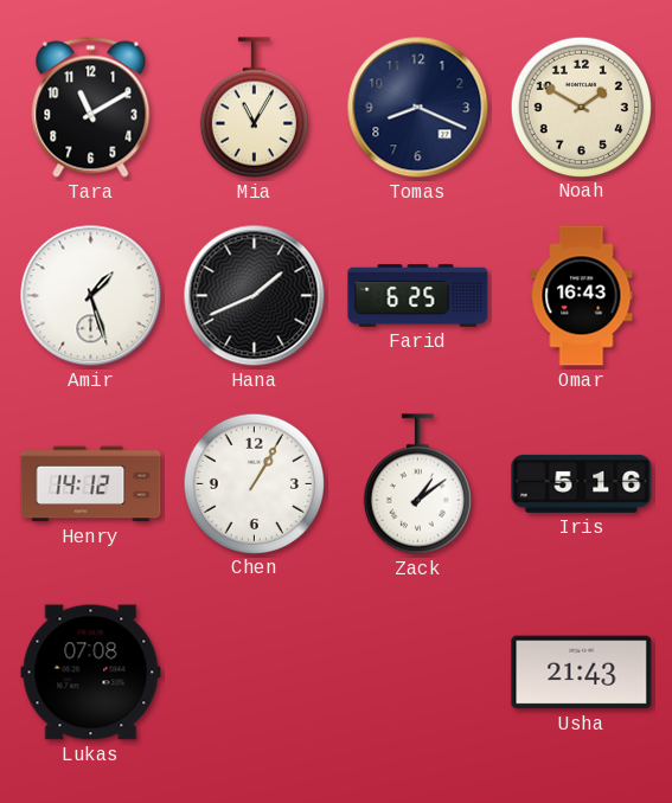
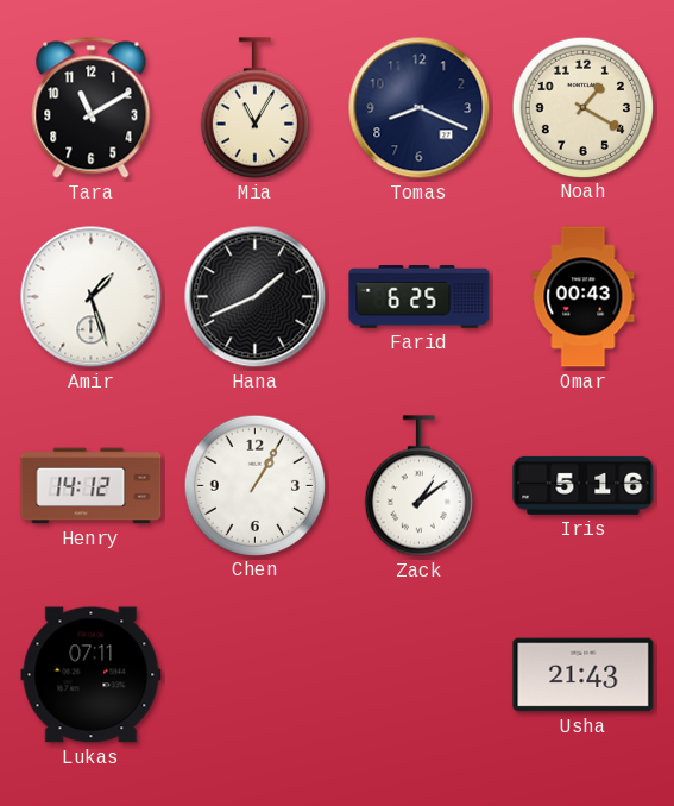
Noah: 1:50 -> 1:20
Omar: 16:43 -> 00:43
Lukas: 07:08 -> 07:11
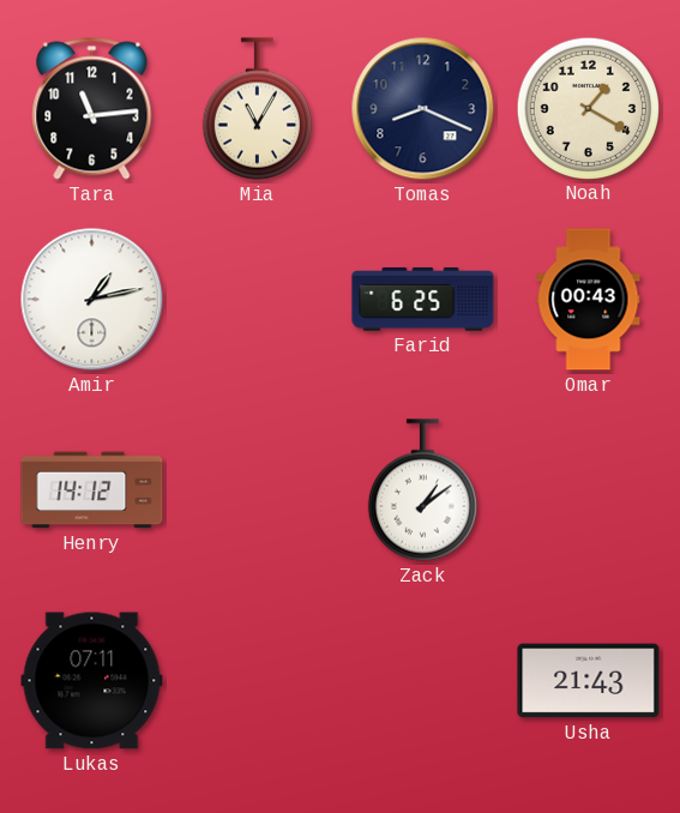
Tara: 11:10 -> 11:14
Amir: 1:27 -> 1:13
Hana: 1:41 -> none
Chen: 1:05 -> none
Iris: 5:16 -> none
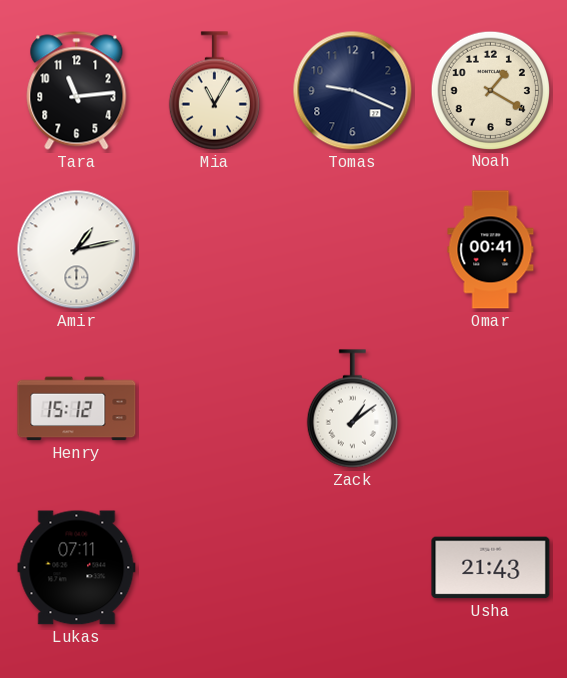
Tomas: 8:19 -> 9:19
Farid: 6:25 -> none
Omar: 00:43 -> 00:41
Henry: 14:12 -> 15:12
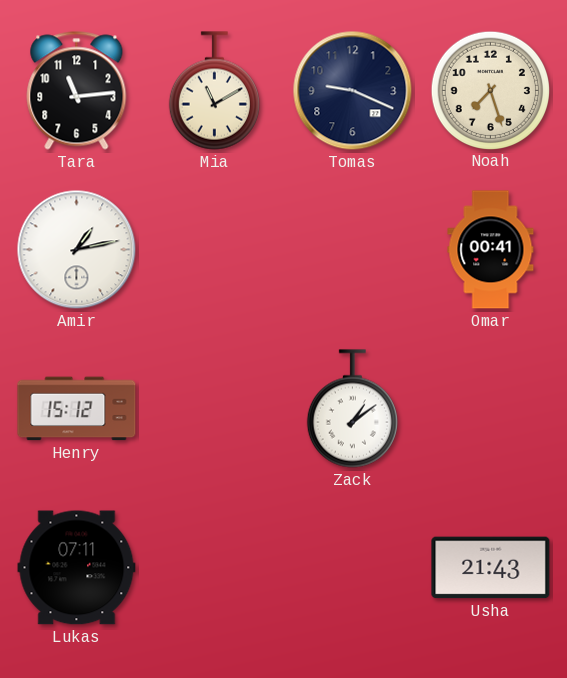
Mia: 11:05 -> 11:10
Noah: 1:20 -> 7:27
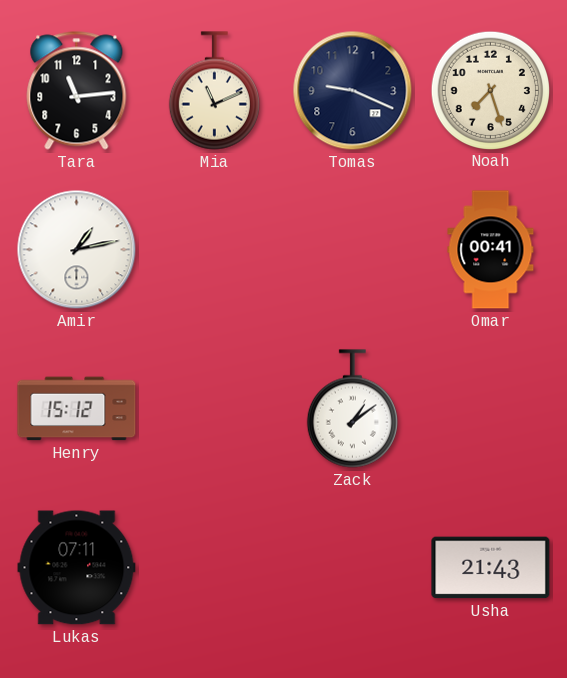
Mia: 11:10 -> 11:11
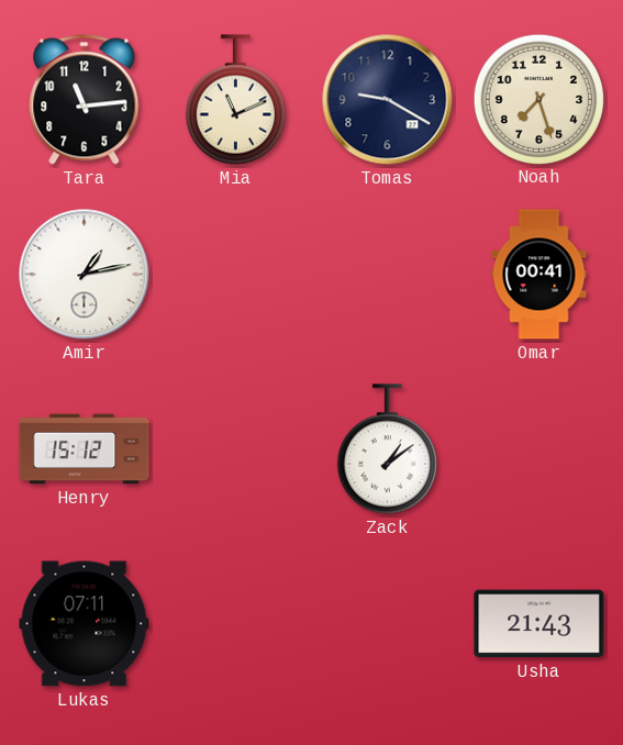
Tomas: 9:19 -> 9:20
